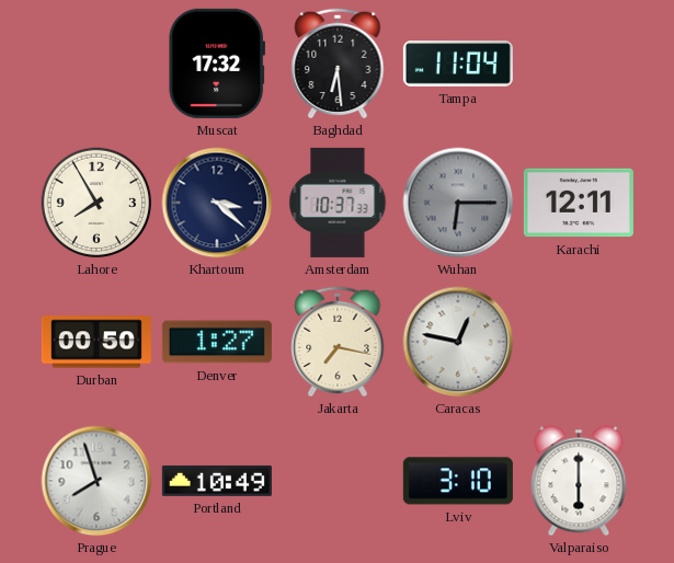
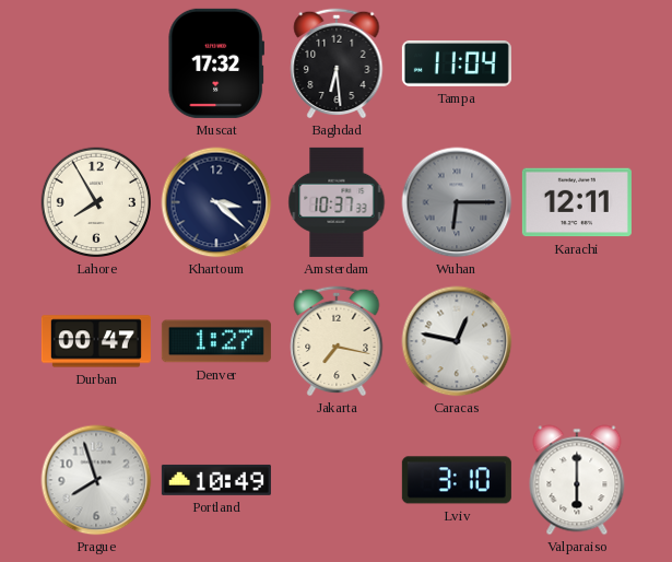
Durban: 00:50 -> 00:47
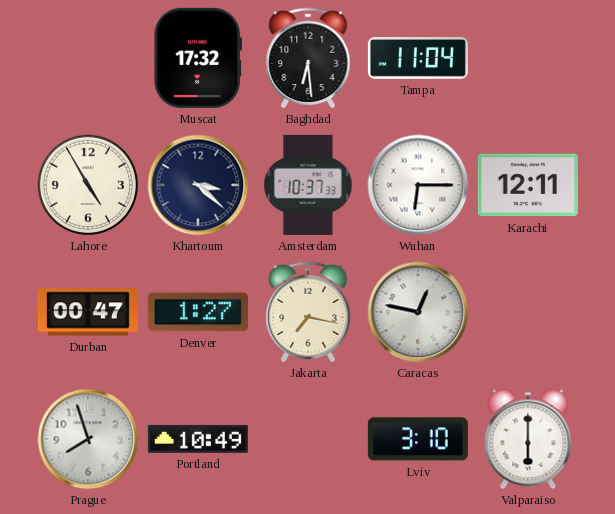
Lahore: 7:55 -> 4:55
Wuhan dial: grey -> white
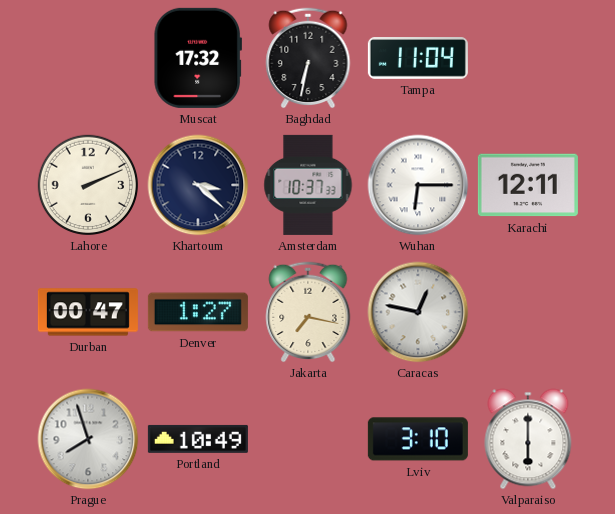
Baghdad: 6:29 -> 6:32
Lahore: 4:55 -> 2:11
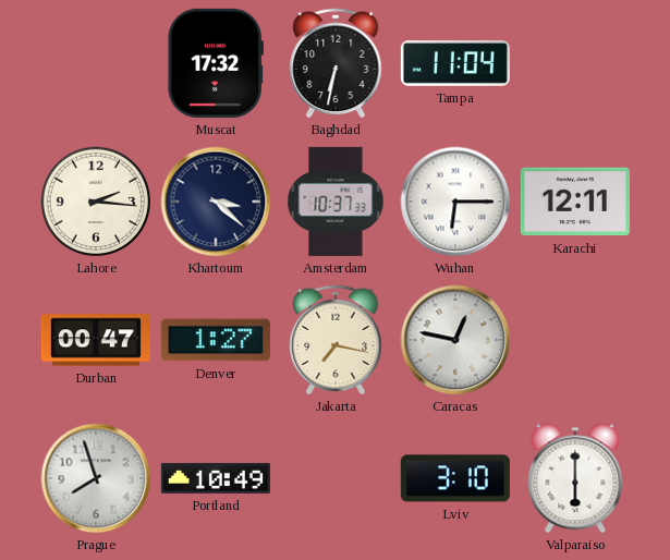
Lahore: 2:11 -> 2:16
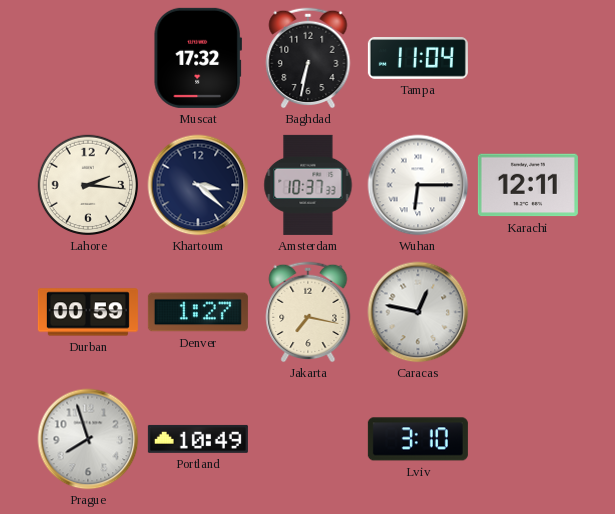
Durban: 00:47 -> 00:59
Valparaiso: 6:00 -> none
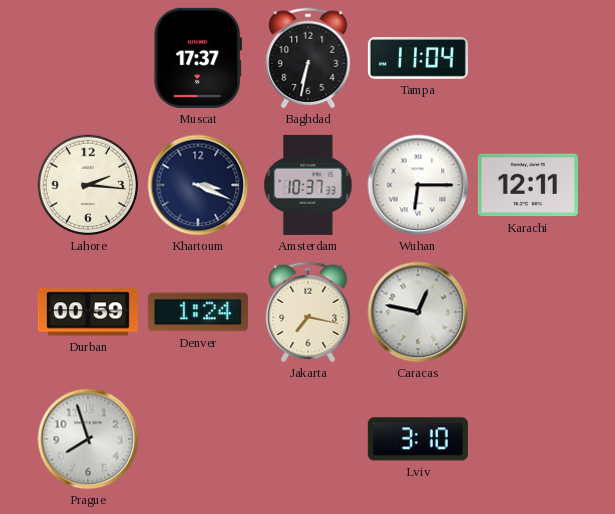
Muscat: 17:32 -> 17:37
Khartoum: 3:22 -> 3:19
Denver: 1:27 -> 1:24
Portland: 10:49 -> none
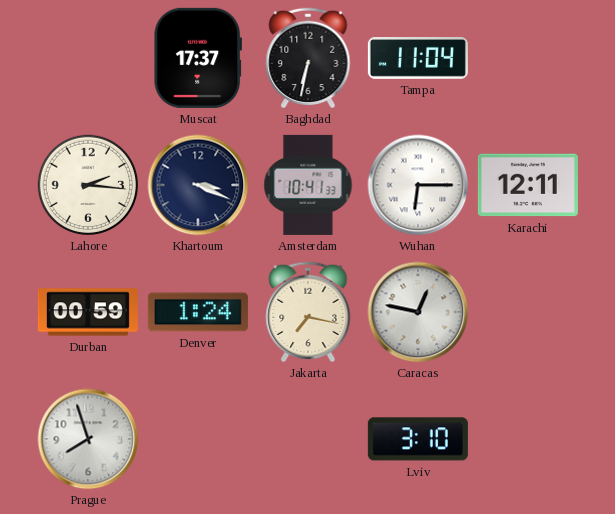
Amsterdam: 10:37 -> 10:41
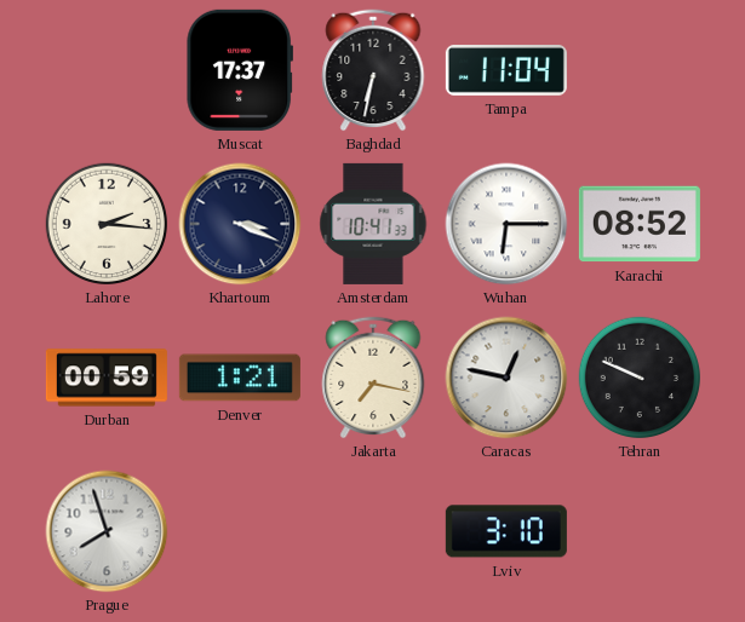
Karachi: 12:11 -> 08:52
Denver: 1:24 -> 1:21
Tehran: none -> 9:49
